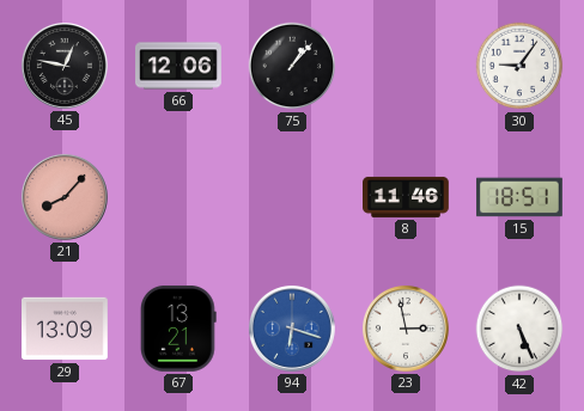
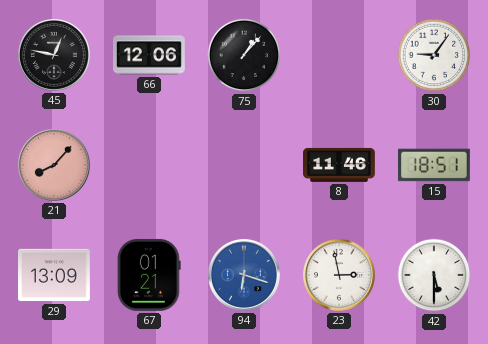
67: 13:21 -> 01:21
42: 5:26 -> 5:30
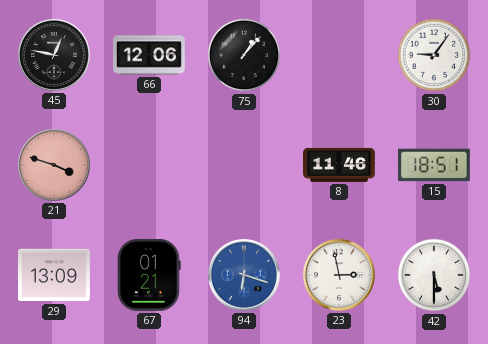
21: 8:07 -> 3:48
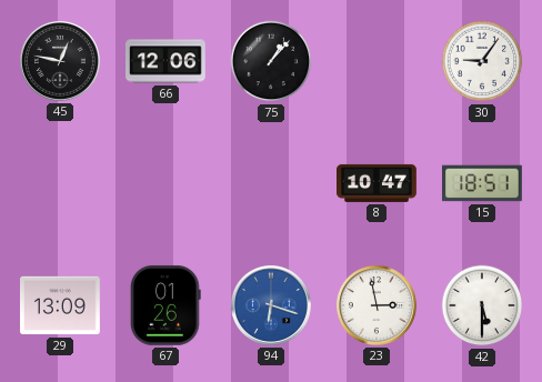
21: 3:48 -> none
8: 11:46 -> 10:47
67: 01:21 -> 01:26
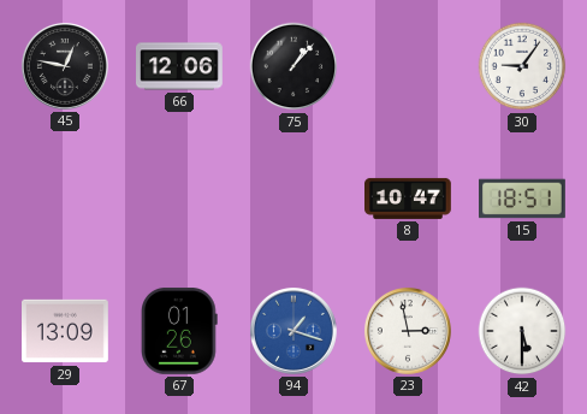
94: 6:18 -> 1:18
